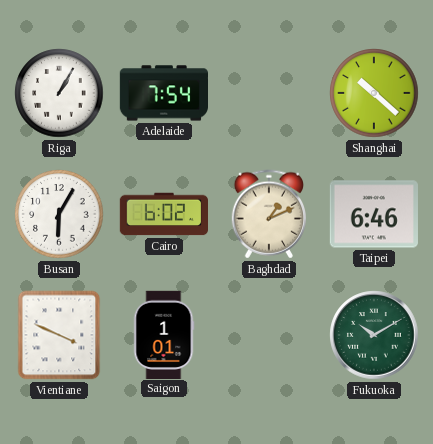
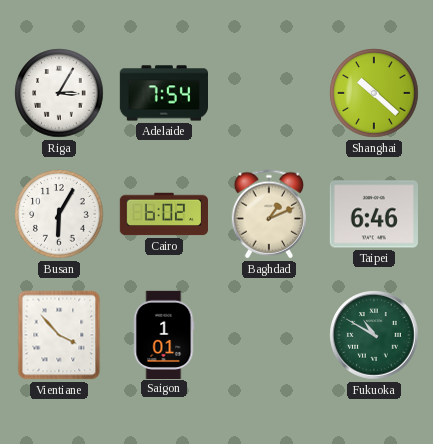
Riga: 1:05 -> 3:05
Vientiane: 3:49 -> 3:53
Fukuoka: 10:10 -> 10:50
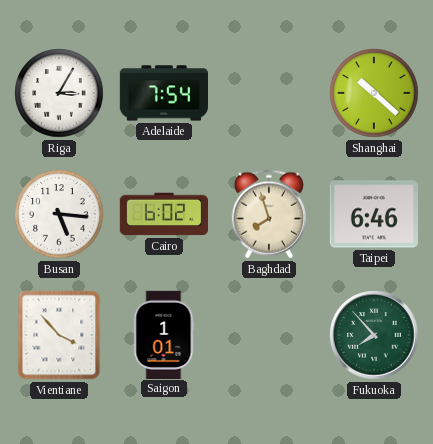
Busan: 6:05 -> 5:16
Baghdad: 1:11 -> 7:57
Fukuoka: 10:50 -> 7:53
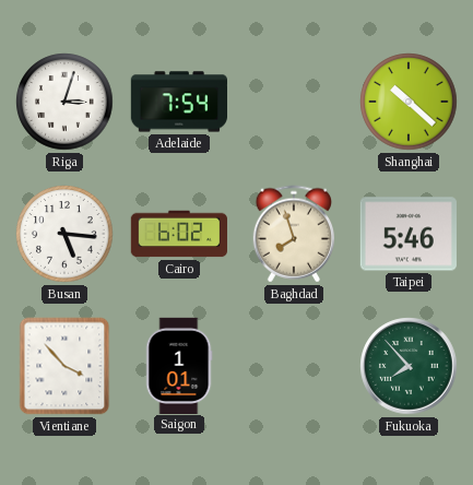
Riga: 3:05 -> 3:03
Taipei: 6:46 -> 5:46
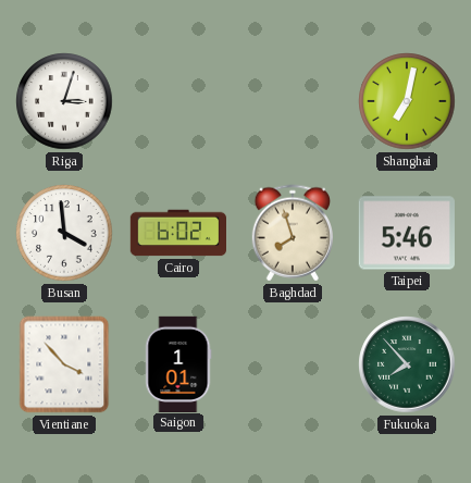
Adelaide: 7:54 -> none
Shanghai: 10:22 -> 7:02
Busan: 5:16 -> 3:59
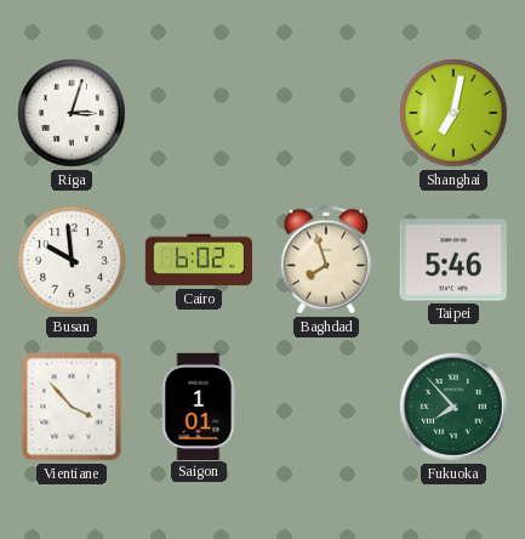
Busan: 3:59 -> 9:59
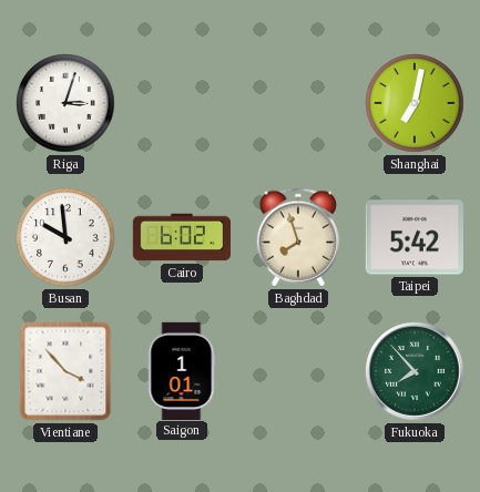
Taipei: 5:46 -> 5:42
